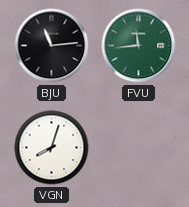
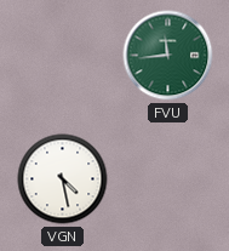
BJU: 11:14 -> none
VGN: 8:03 -> 4:28
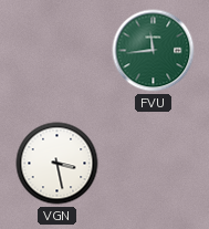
VGN: 4:28 -> 3:28
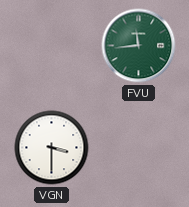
VGN: 3:28 -> 3:30
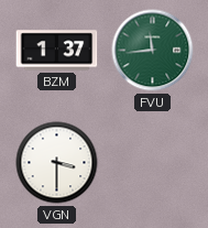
BZM: none -> 1:37
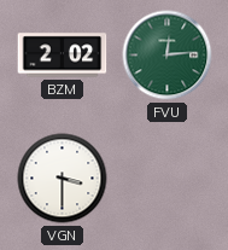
BZM: 1:37 -> 2:02
FVU: 11:44 -> 12:14
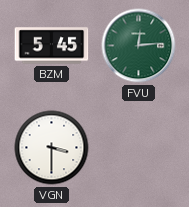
BZM: 2:02 -> 5:45
